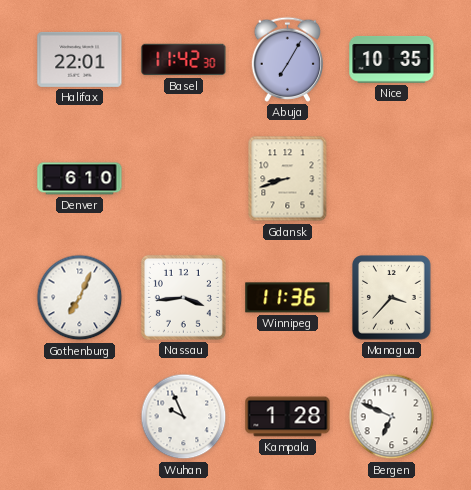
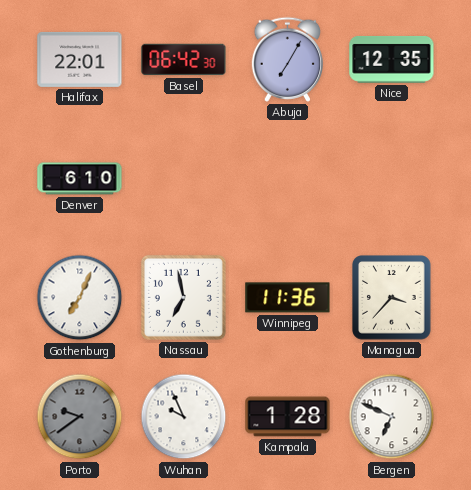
Basel: 11:42 -> 06:42
Nice: 10:35 -> 12:35
Gdansk: 8:42 -> none
Nassau: 3:44 -> 6:58
Porto: none -> 9:39
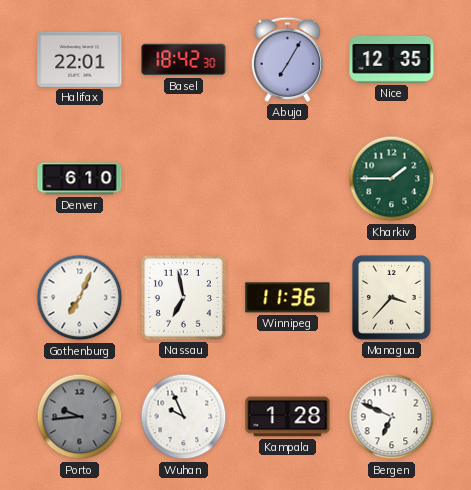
Basel: 06:42 -> 18:42
Kharkiv: none -> 1:45
Porto: 9:39 -> 9:44
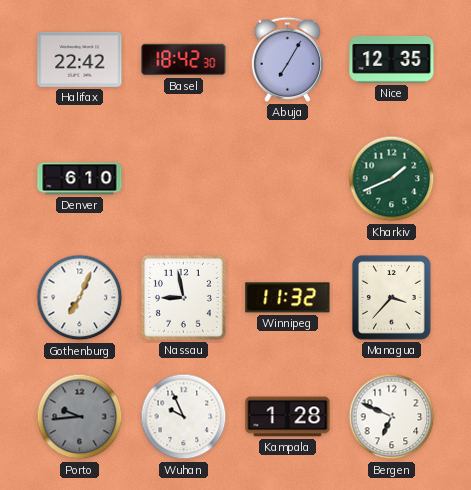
Halifax: 22:01 -> 22:42
Kharkiv: 1:45 -> 1:41
Nassau: 6:58 -> 8:58
Winnipeg: 11:36 -> 11:32
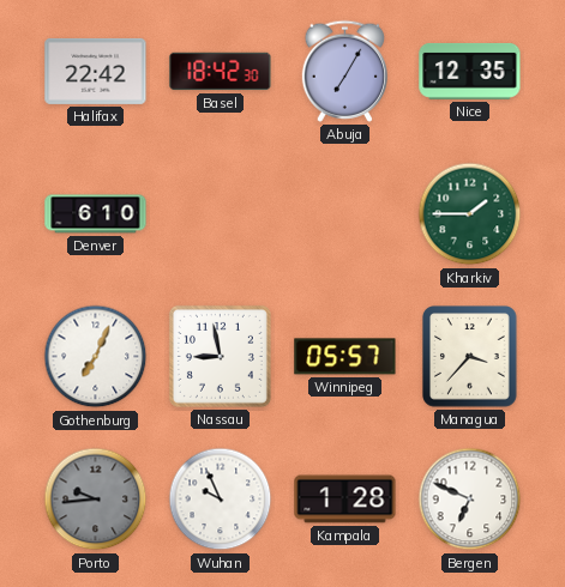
Kharkiv: 1:41 -> 1:45
Winnipeg: 11:32 -> 05:57
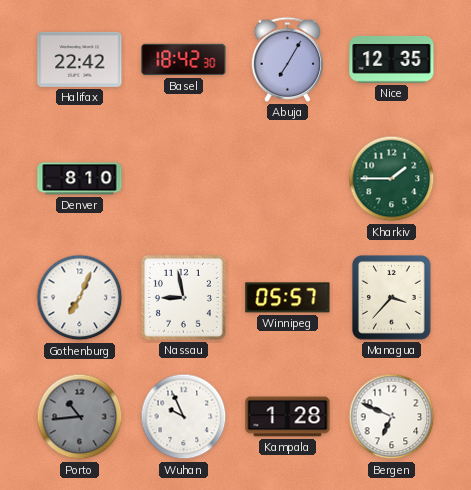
Denver: 6:10 -> 8:10
Porto: 9:44 -> 10:44
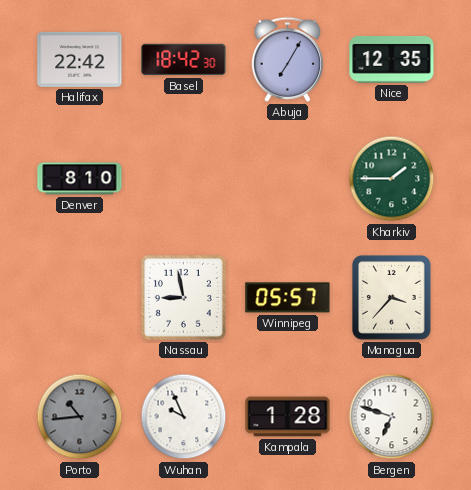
Gothenburg: 7:04 -> none
Bergen: 6:49 -> 6:48
